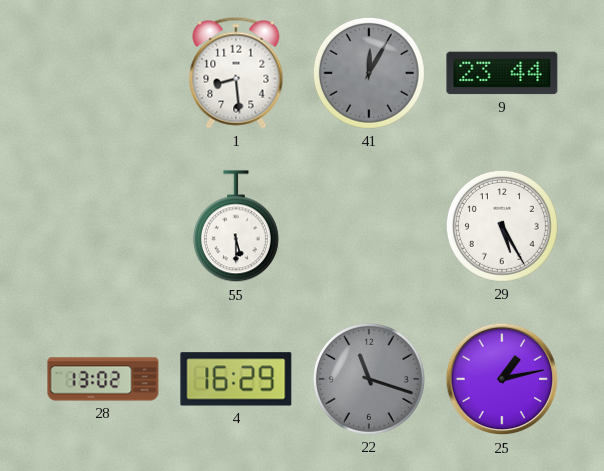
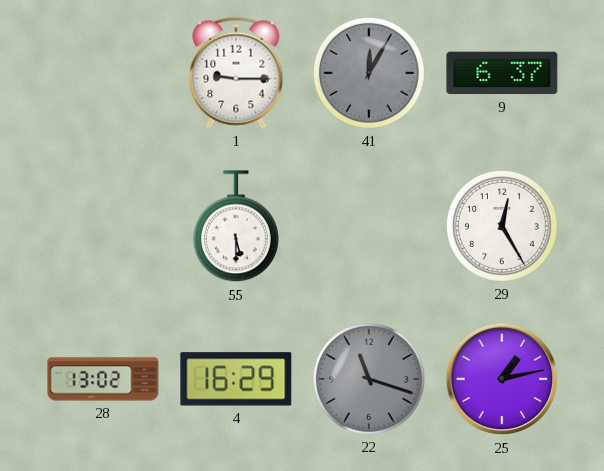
1: 8:29 -> 9:15
9: 23:44 -> 6:37
29: 5:25 -> 12:25
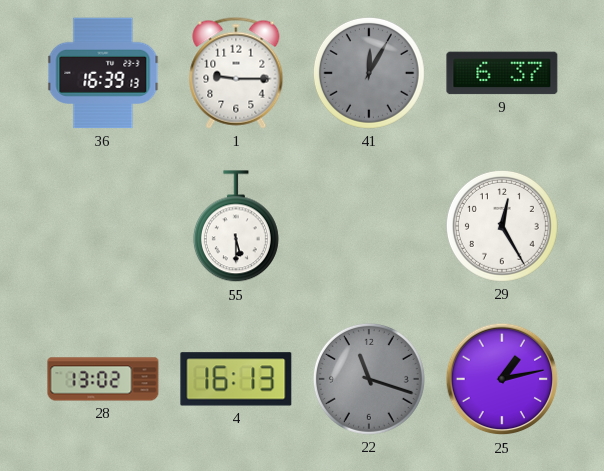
36: none -> 16:39
4: 16:29 -> 16:13
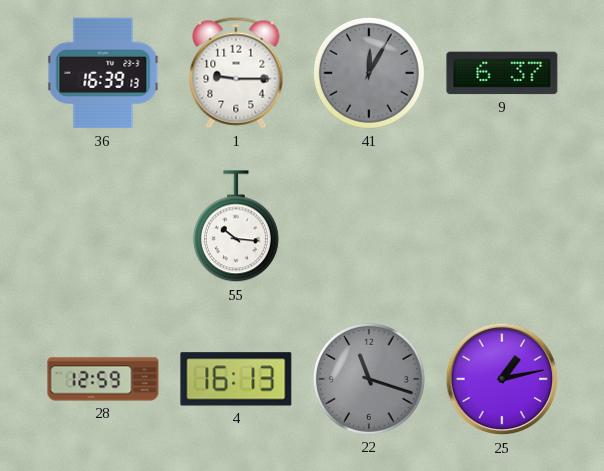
55: 5:30 -> 10:16
29: 12:25 -> none
28: 13:02 -> 12:59
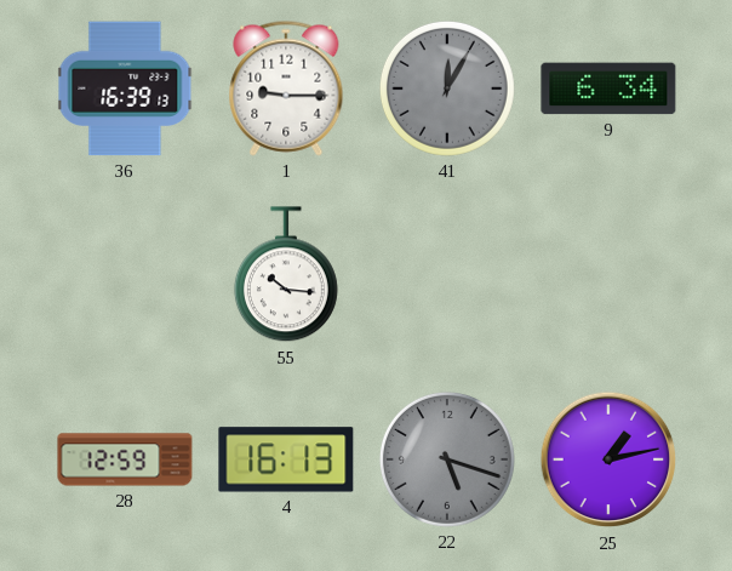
9: 6:37 -> 6:34
22: 11:18 -> 5:18
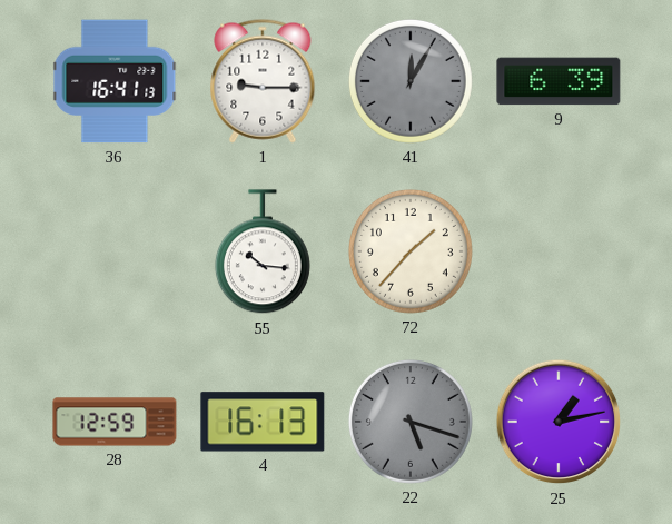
36: 16:39 -> 16:41
9: 6:34 -> 6:39
72: none -> 1:37
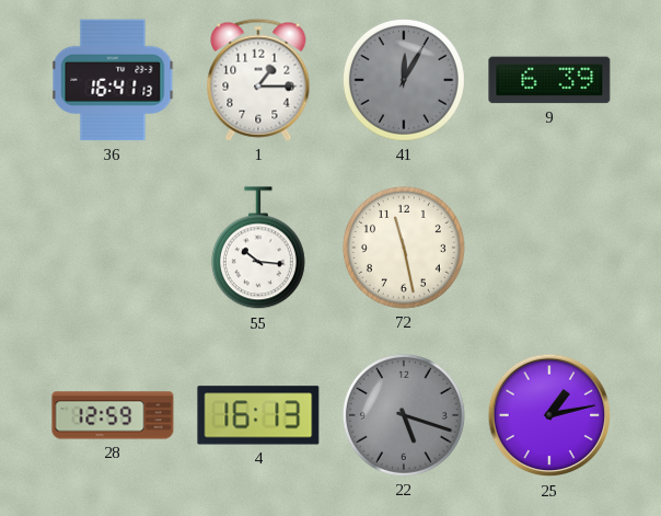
1: 9:15 -> 1:15
72: 1:37 -> 11:28
